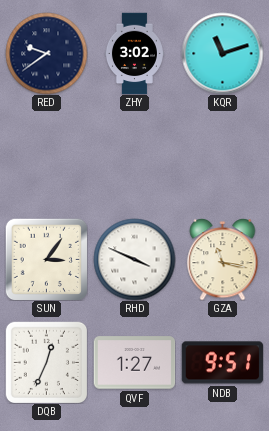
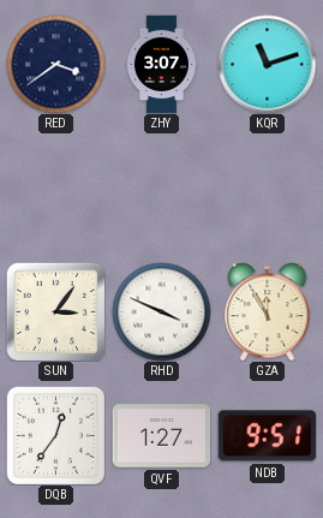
RED: 9:39 -> 3:39
ZHY: 3:02 -> 3:07
GZA: 11:17 -> 11:55
DQB: 12:34 -> 12:36
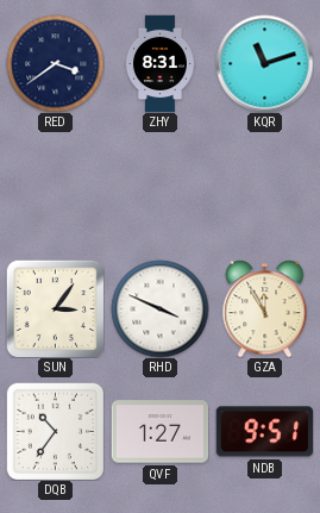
ZHY: 3:07 -> 8:31
DQB: 12:36 -> 10:36
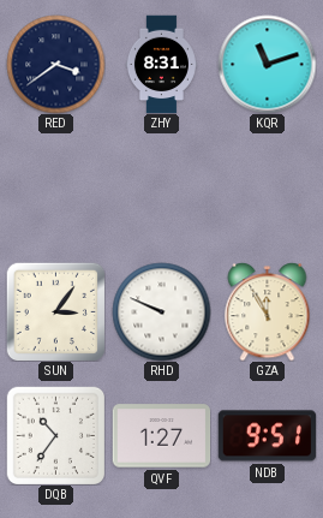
RHD: 3:49 -> 9:49
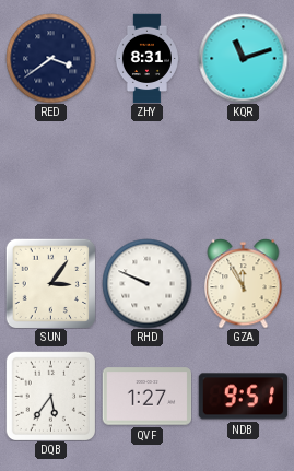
DQB: 10:36 -> 5:36
